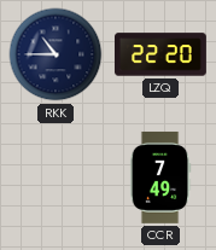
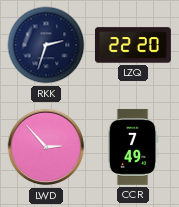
RKK: 10:45 -> 2:33
LWD: none -> 2:53
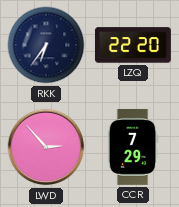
RKK: 2:33 -> 6:36
CCR: 7:49 -> 7:29
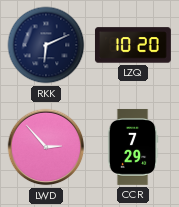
RKK: 6:36 -> 6:11
LZQ: 22:20 -> 10:20
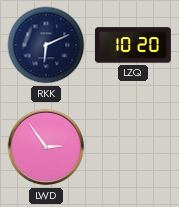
LWD: 2:53 -> 2:54
CCR: 7:29 -> none
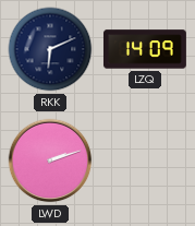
LZQ: 10:20 -> 14:09
LWD: 2:54 -> 2:12
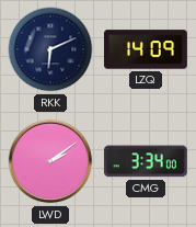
LWD: 2:12 -> 2:09
CMG: none -> 3:34
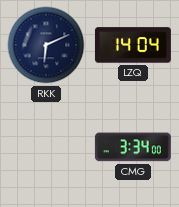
LZQ: 14:09 -> 14:04
LWD: 2:09 -> none
